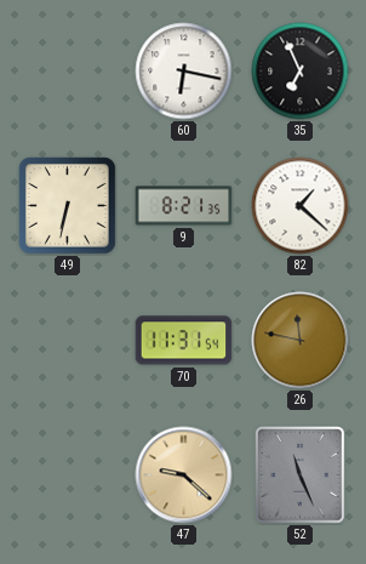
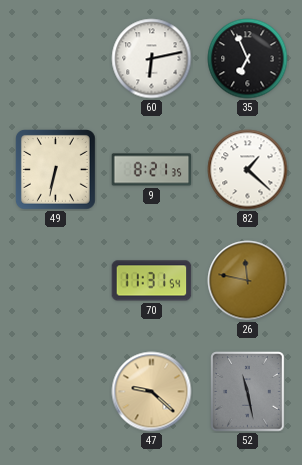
60: 6:17 -> 6:13
52: 11:26 -> 11:28
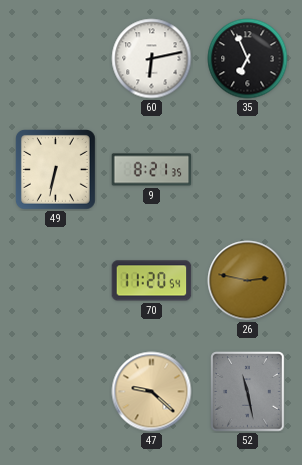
82: 1:22 -> none
70: 11:31 -> 11:20
26: 11:47 -> 2:47
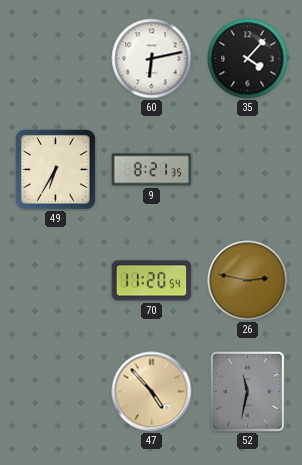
35: 6:56 -> 4:07
49: 6:32 -> 6:35
47: 9:22 -> 4:53
52: 11:28 -> 11:32
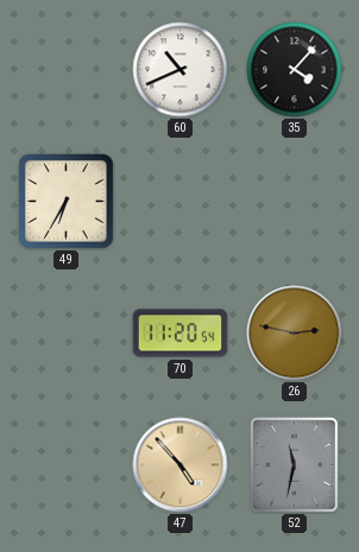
60: 6:13 -> 10:41
9: 8:21 -> none
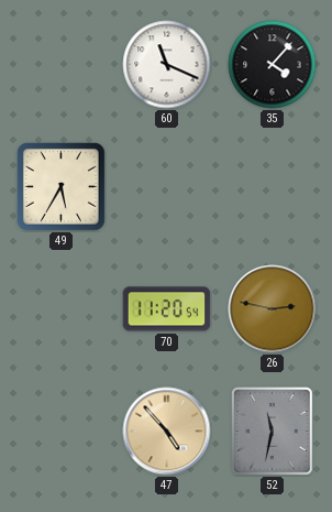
60: 10:41 -> 11:19
49: 6:35 -> 5:35
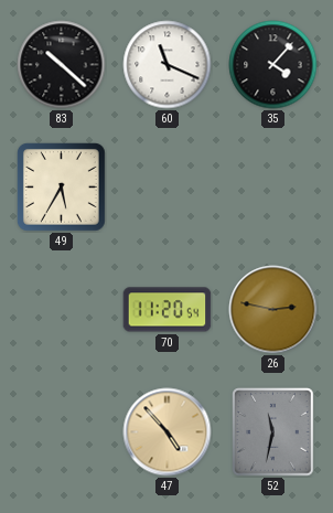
83: none -> 10:22
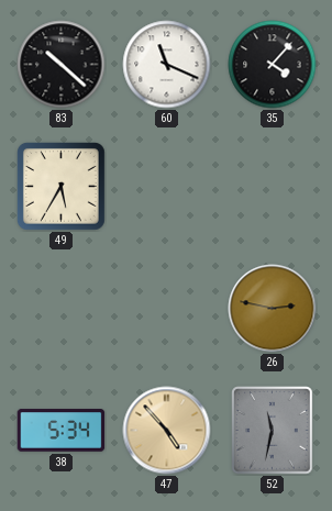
70: 11:20 -> none
38: none -> 5:34
